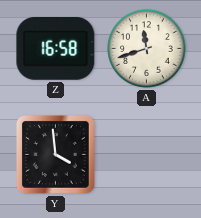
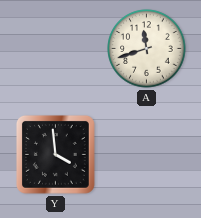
Z: 16:58 -> none
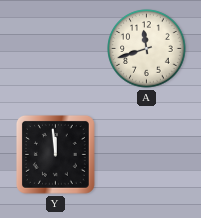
Y: 3:59 -> 11:59
